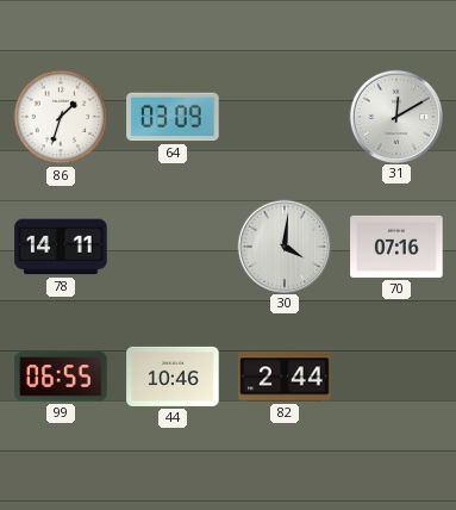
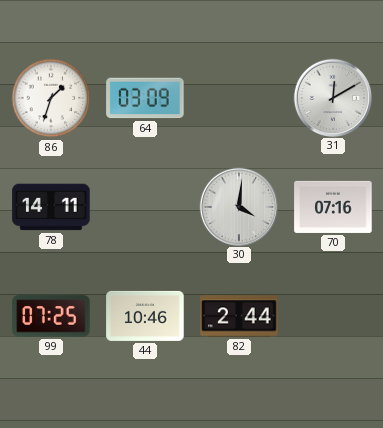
99: 06:55 -> 07:25
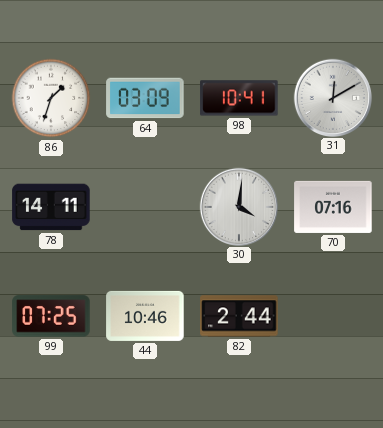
98: none -> 10:41
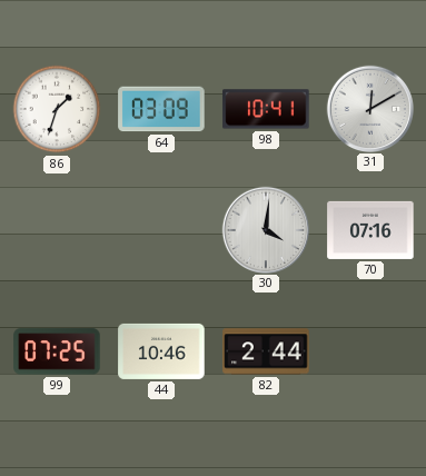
78: 14:11 -> none
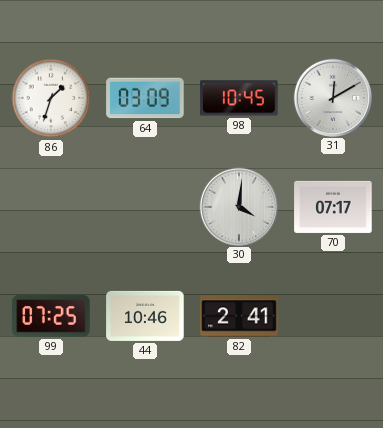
98: 10:41 -> 10:45
70: 07:16 -> 07:17
82: 2:44 -> 2:41
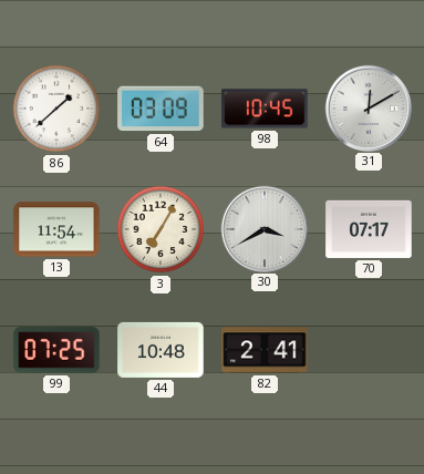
86: 1:33 -> 1:38
13: none -> 11:54
3: none -> 7:05
30: 4:01 -> 3:40
44: 10:46 -> 10:48
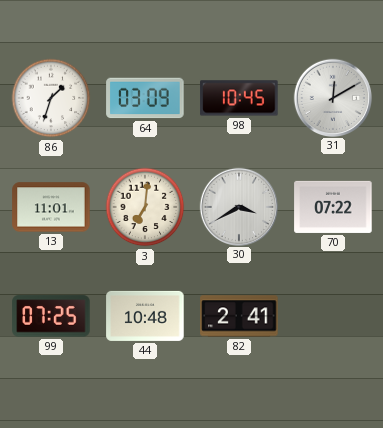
86: 1:38 -> 1:33
13: 11:54 -> 11:01
3: 7:05 -> 7:01
70: 07:17 -> 07:22
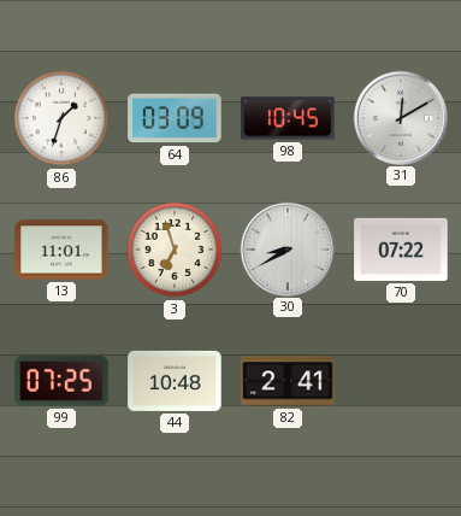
3: 7:01 -> 6:57
30: 3:40 -> 8:40
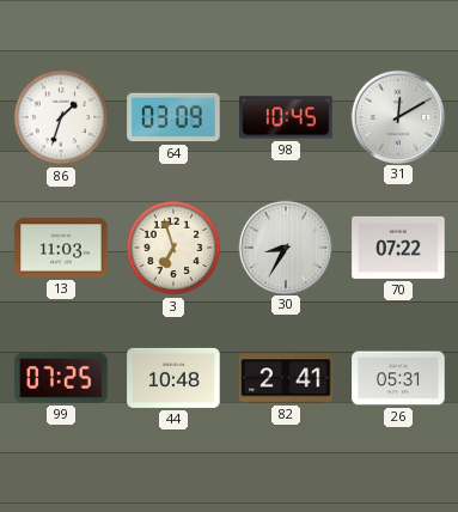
13: 11:01 -> 11:03
30: 8:40 -> 8:35
26: none -> 05:31
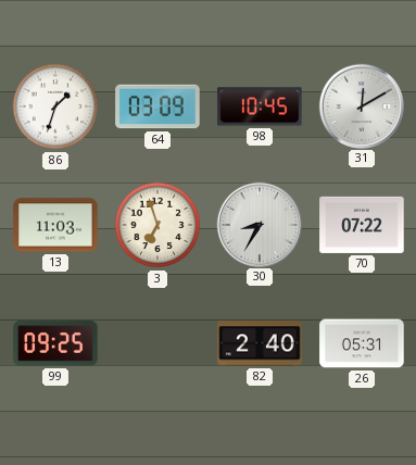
99: 07:25 -> 09:25
44: 10:48 -> none
82: 2:41 -> 2:40
